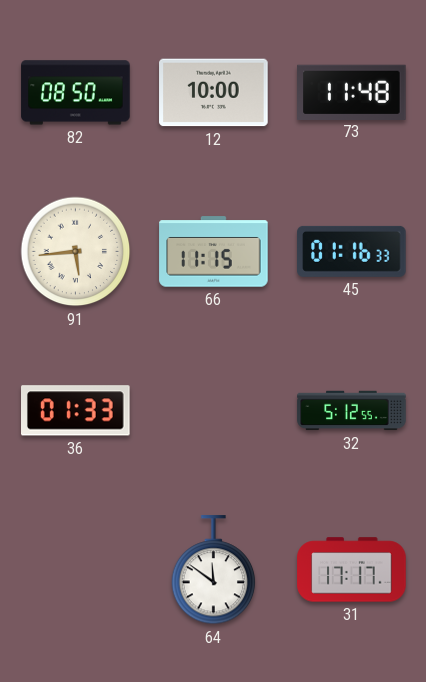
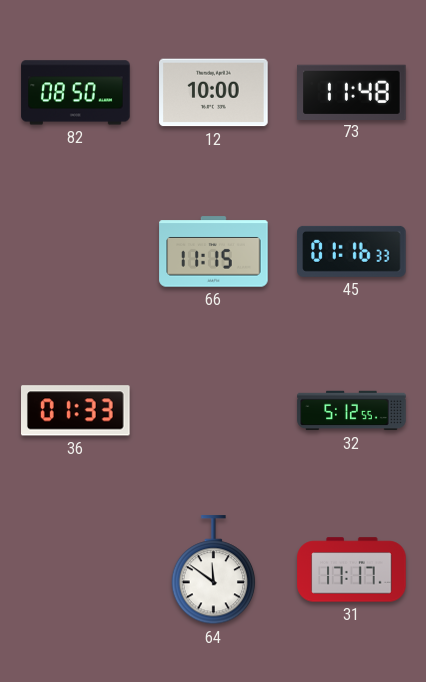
91: 5:44 -> none
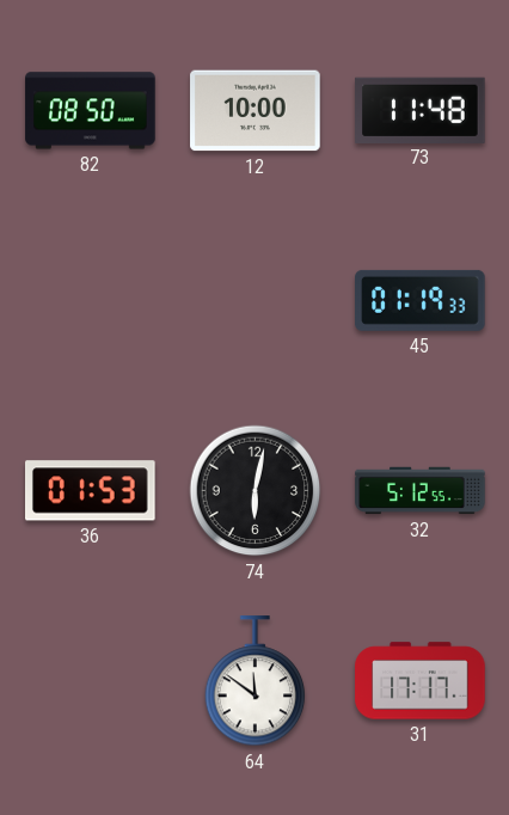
66: 11:15 -> none
45: 01:16 -> 01:19
36: 01:33 -> 01:53
74: none -> 6:02
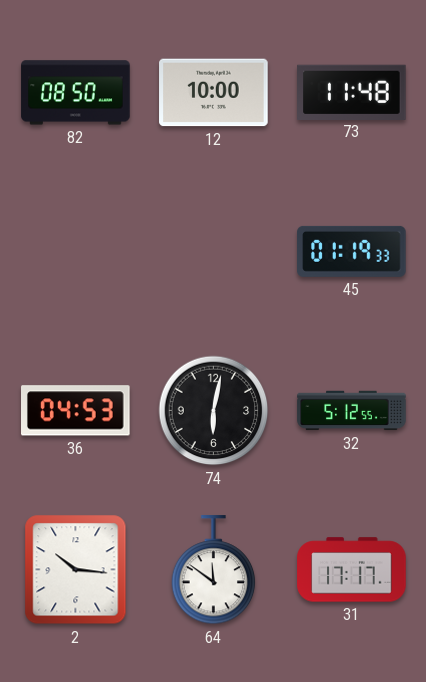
36: 01:53 -> 04:53
2: none -> 10:16
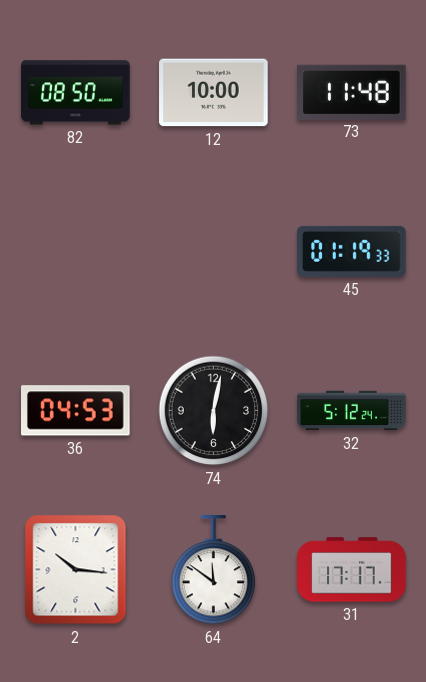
32: 5:12:55 -> 5:12:24
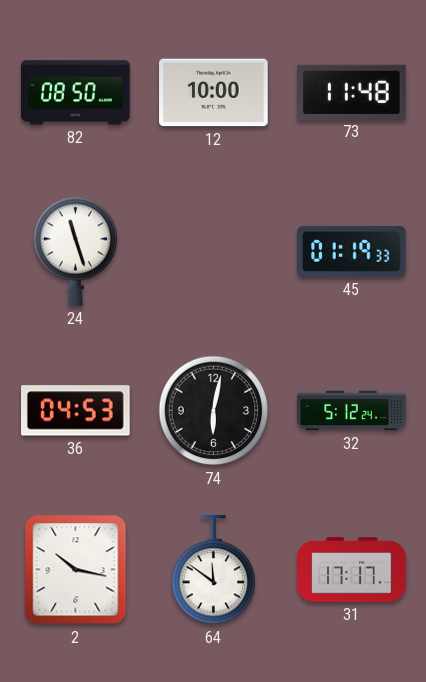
24: none -> 11:27
2: 10:16 -> 10:17
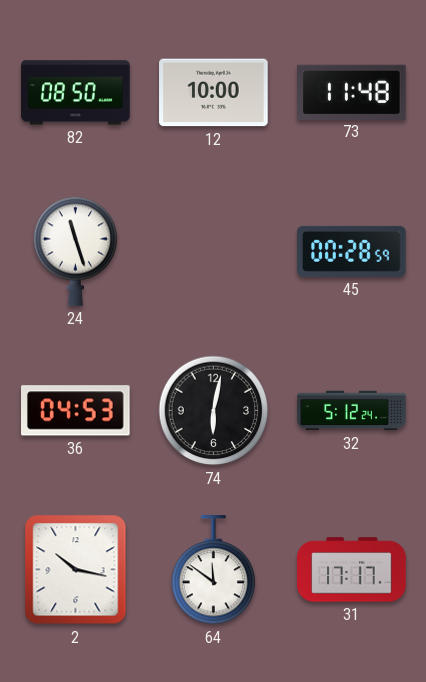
45: 01:19 -> 00:28
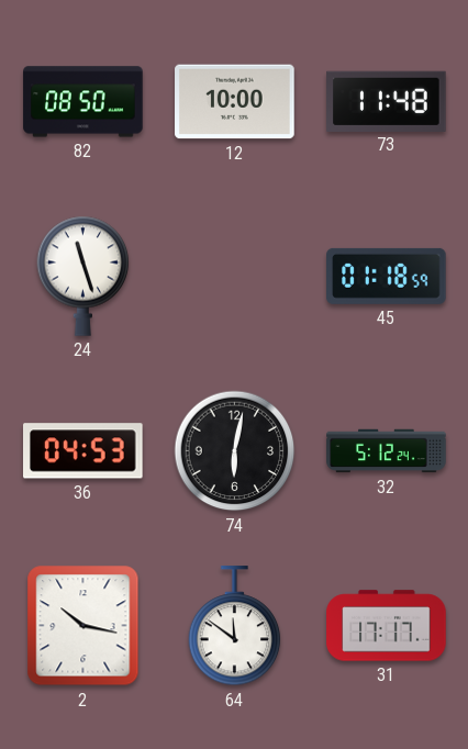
45: 00:28 -> 01:18
